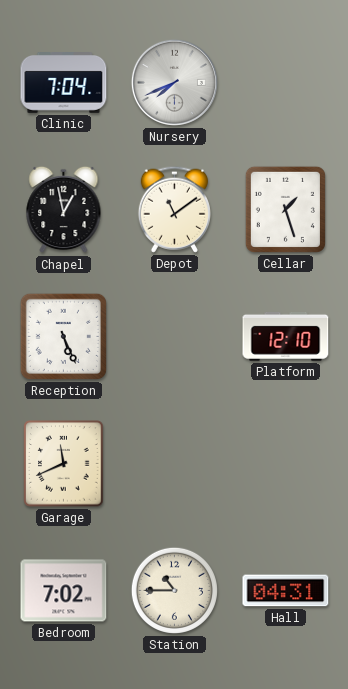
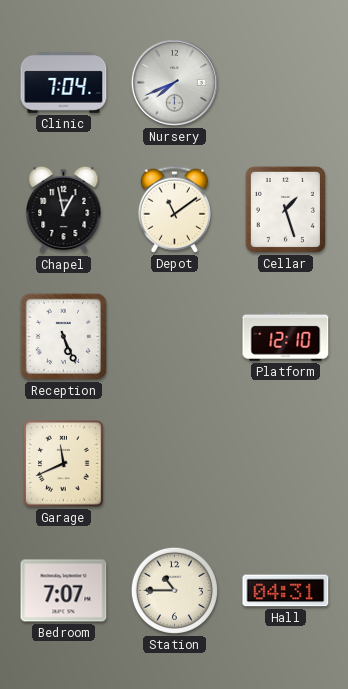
Bedroom: 7:02 -> 7:07
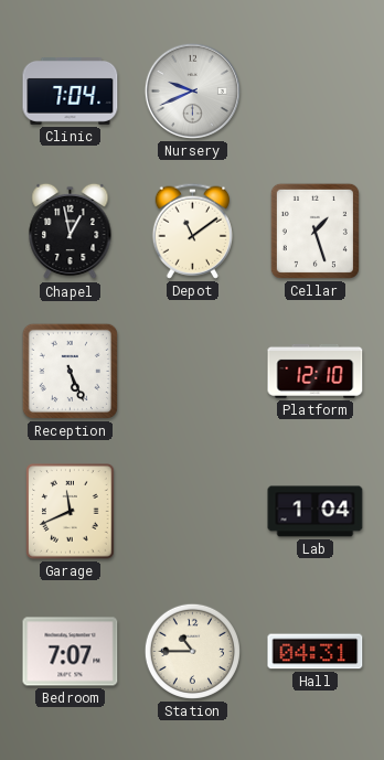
Nursery: 7:41 -> 9:41
Lab: none -> 1:04
